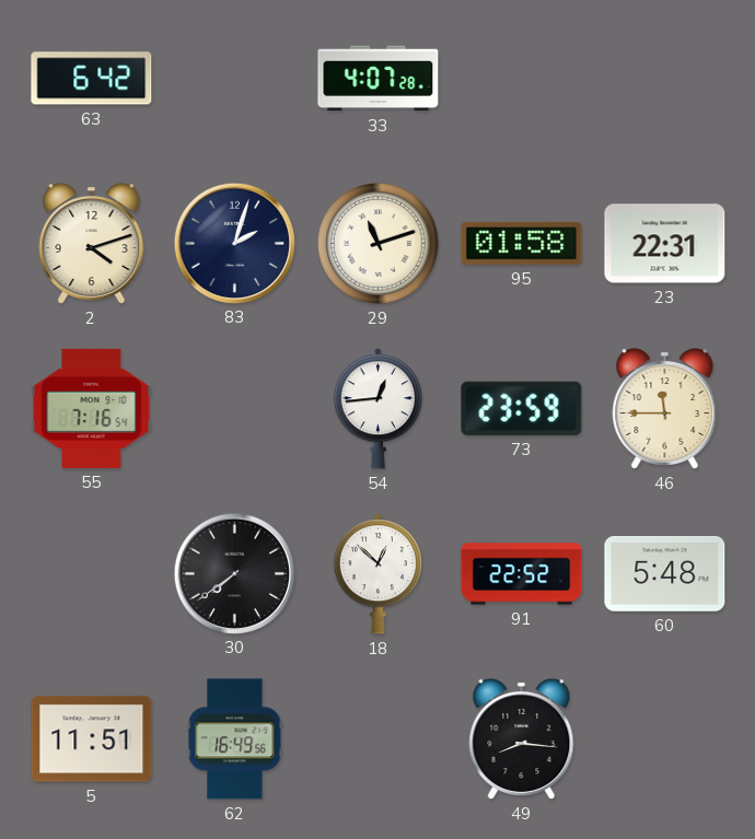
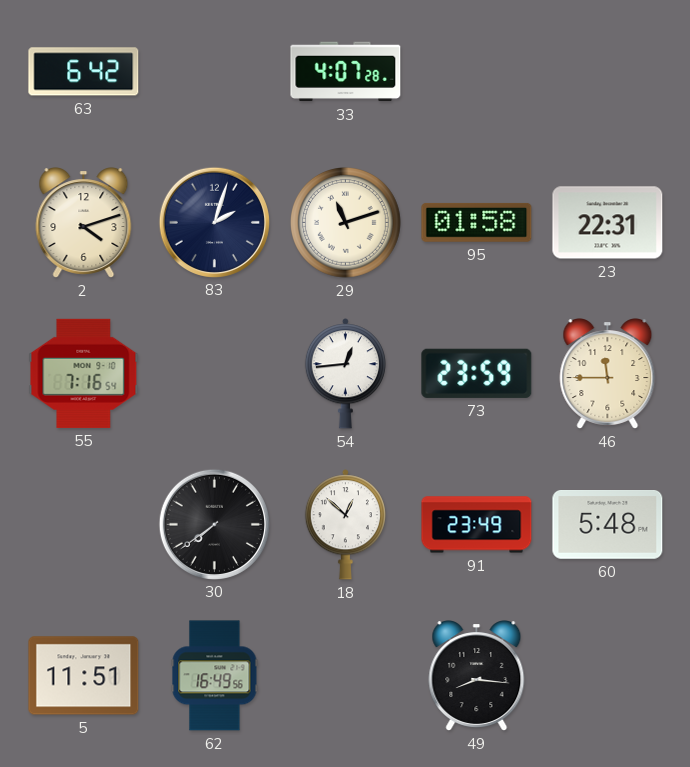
91: 22:52 -> 23:49
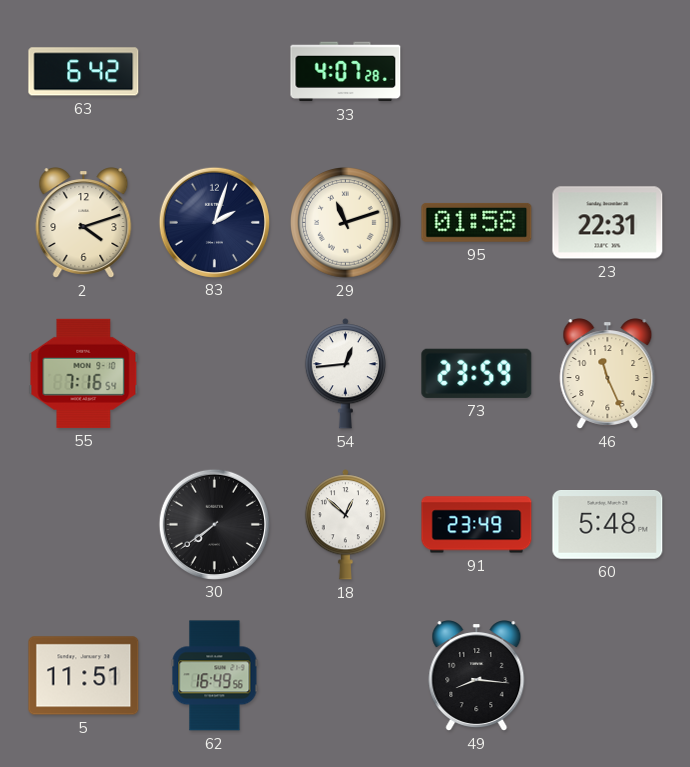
46: 11:45 -> 11:26
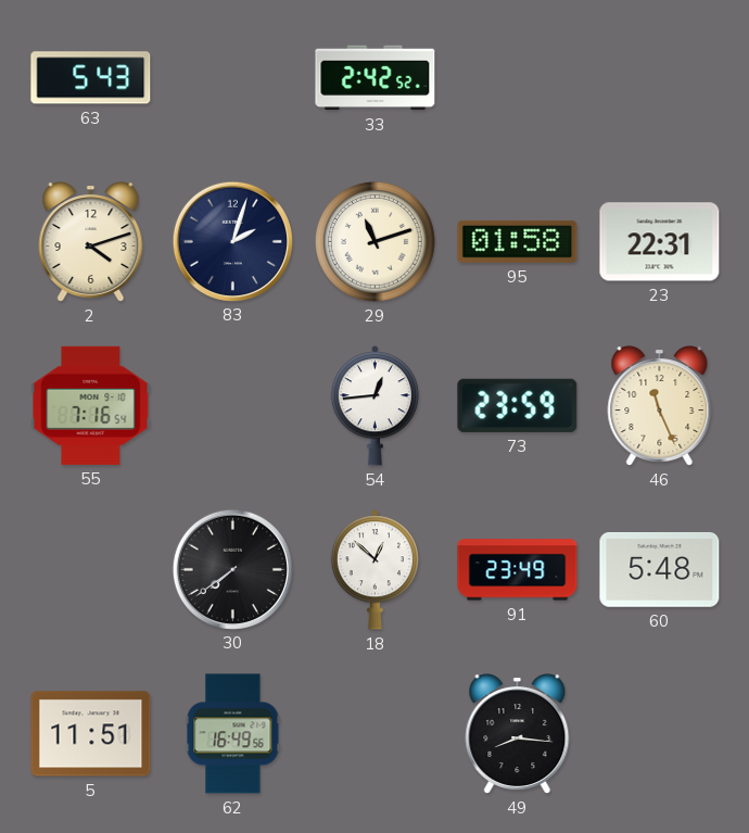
63: 6:42 -> 5:43
33: 4:07 -> 2:42
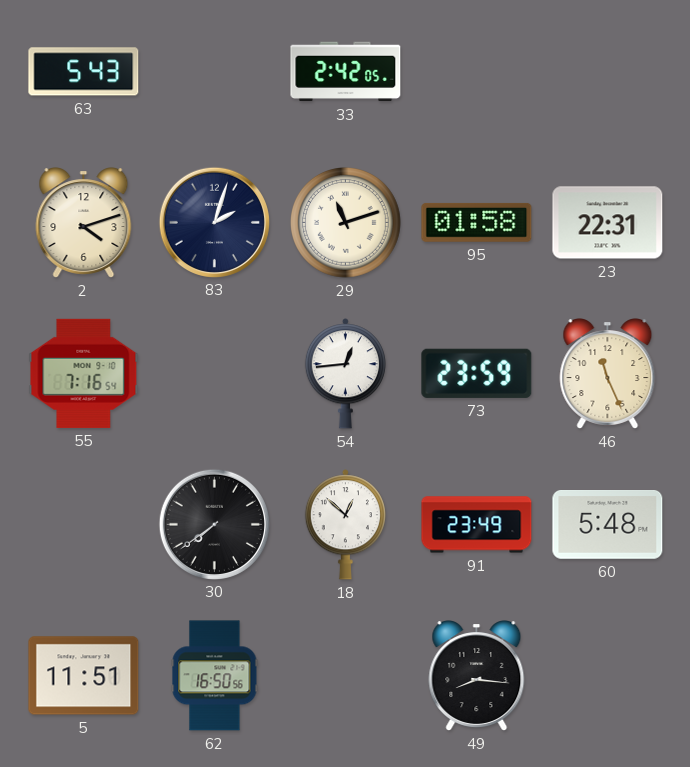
33: 2:42:52 -> 2:42:05
62: 16:49 -> 16:50
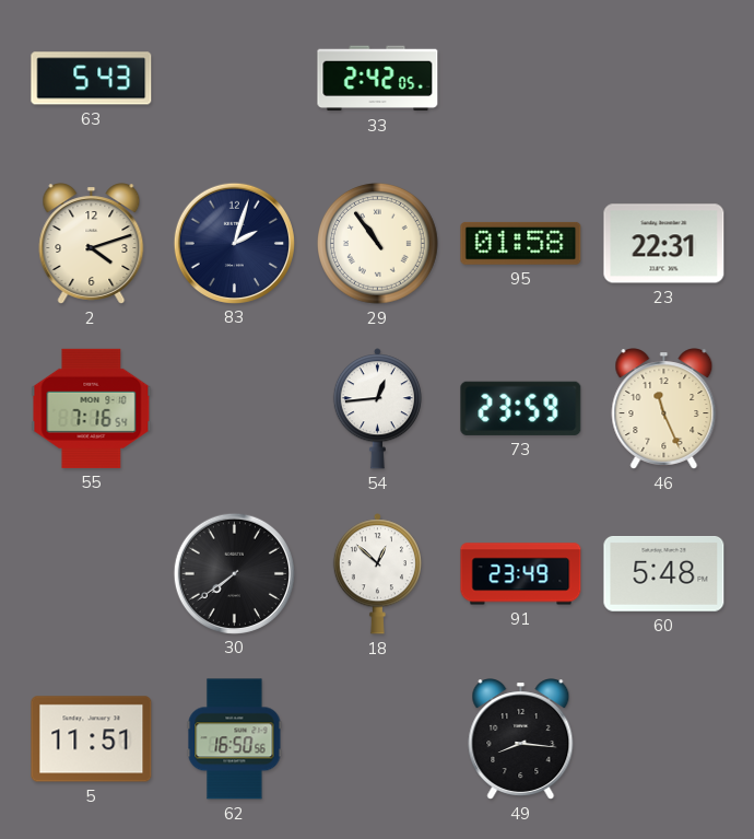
29: 11:12 -> 10:54
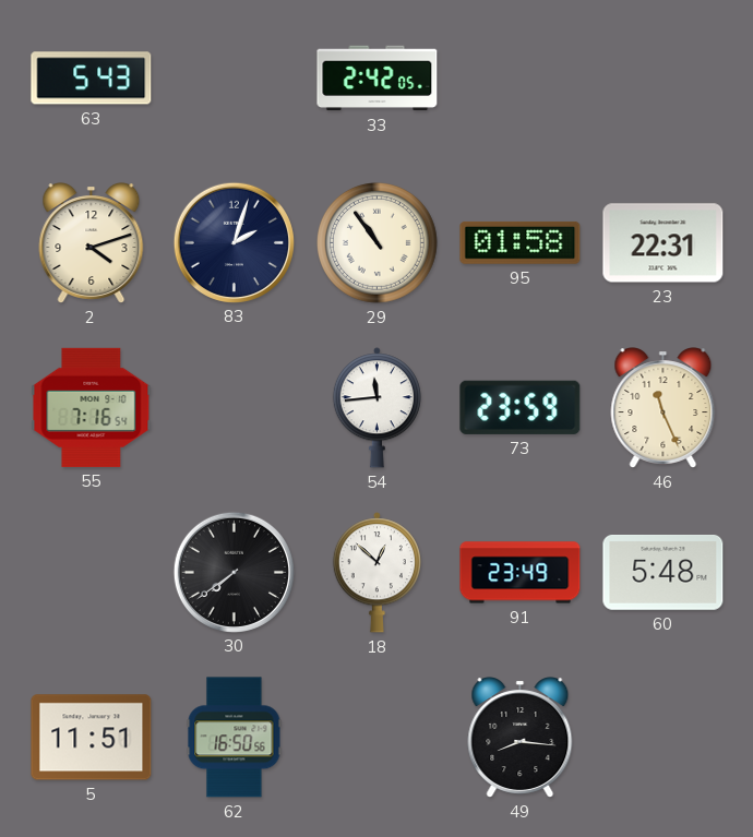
54: 12:44 -> 11:44
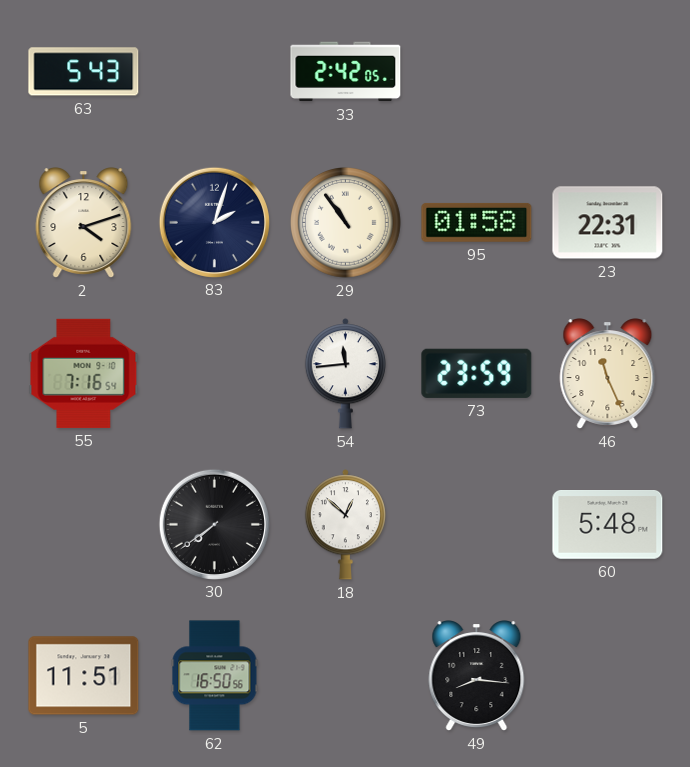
91: 23:49 -> none
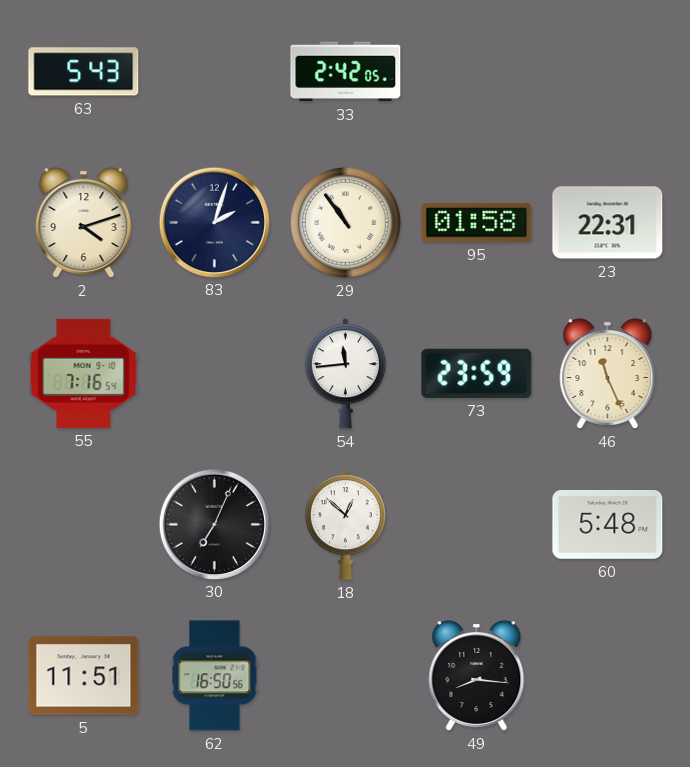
30: 7:39 -> 7:04
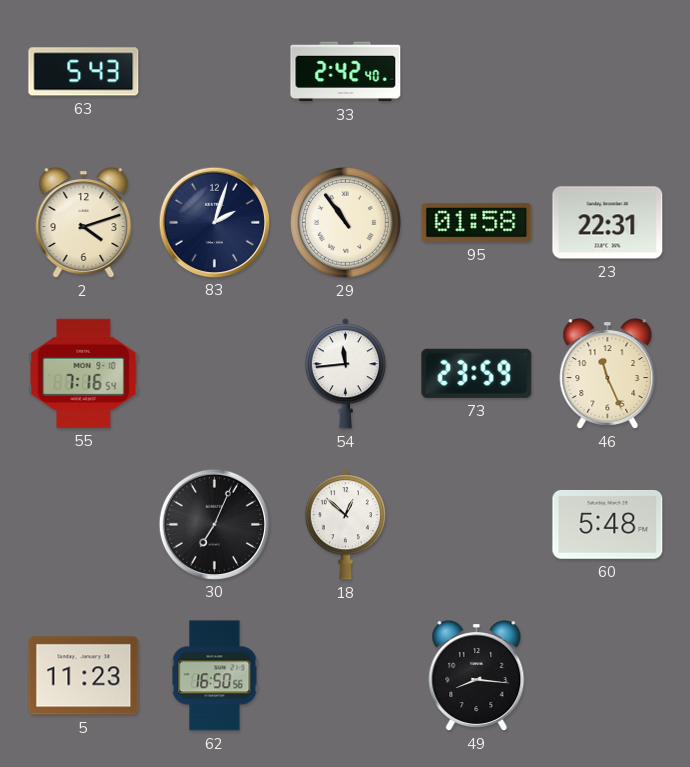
33: 2:42:05 -> 2:42:40
5: 11:51 -> 11:23
